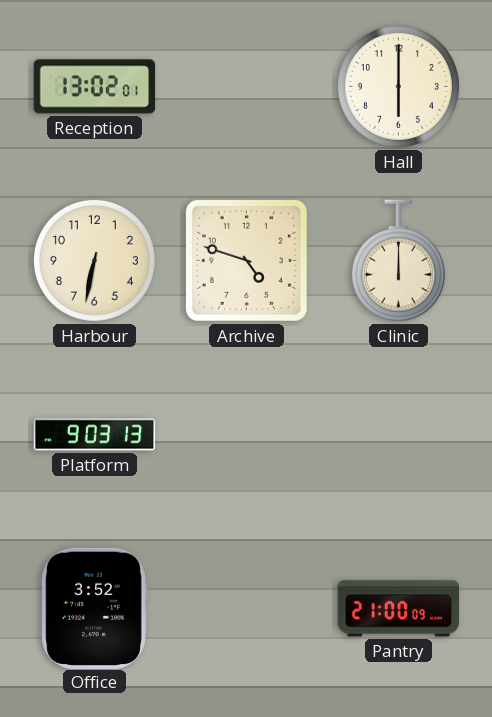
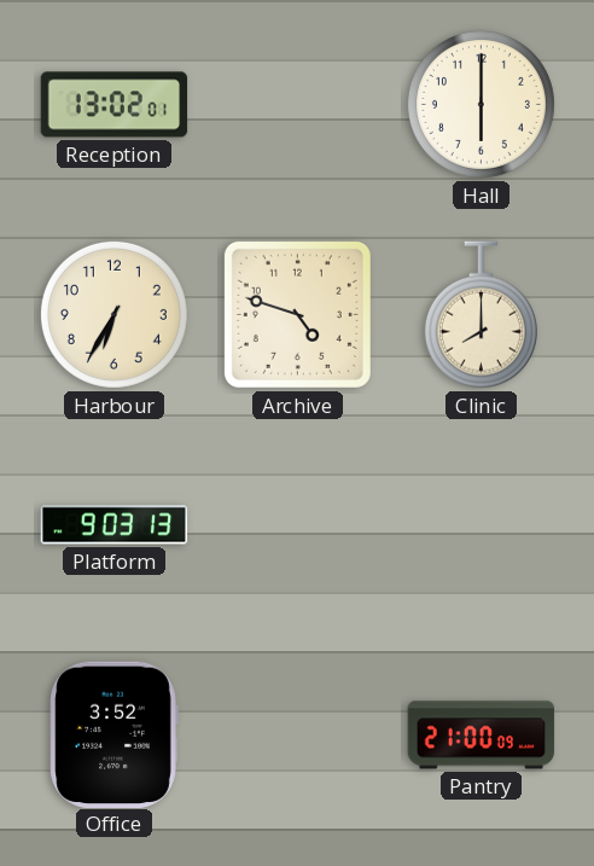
Harbour: 6:32 -> 6:35
Clinic: 12:00 -> 8:00
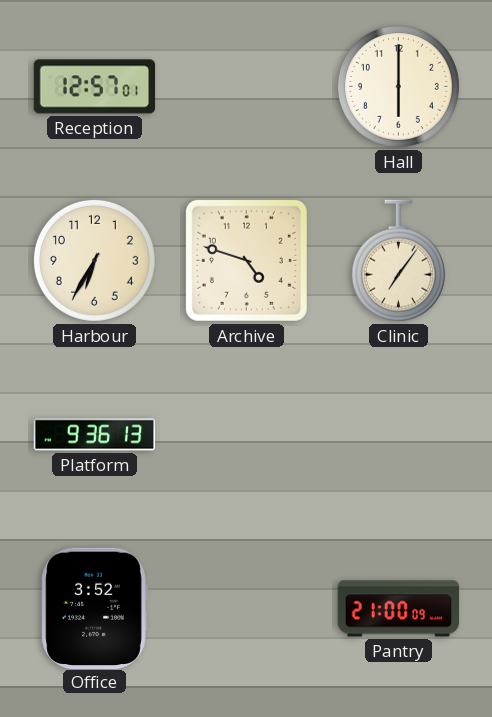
Reception: 13:02 -> 12:57
Clinic: 8:00 -> 7:06
Platform: 9:03 -> 9:36
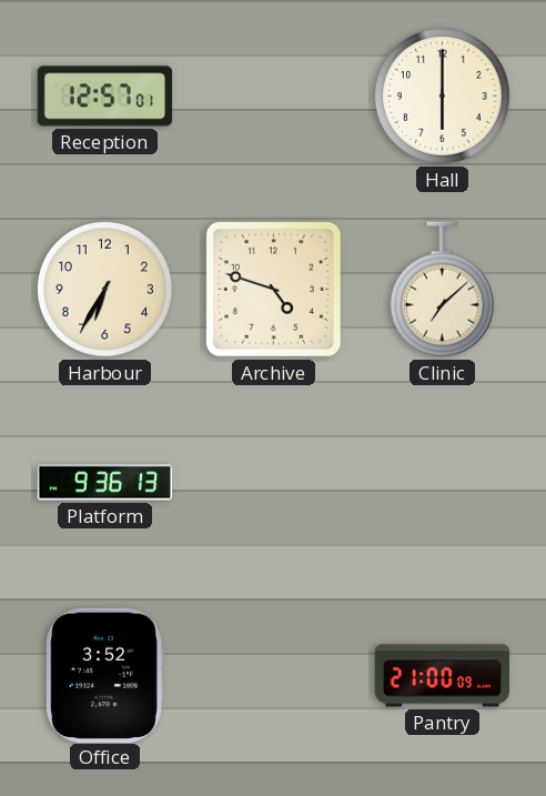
Clinic: 7:06 -> 7:08
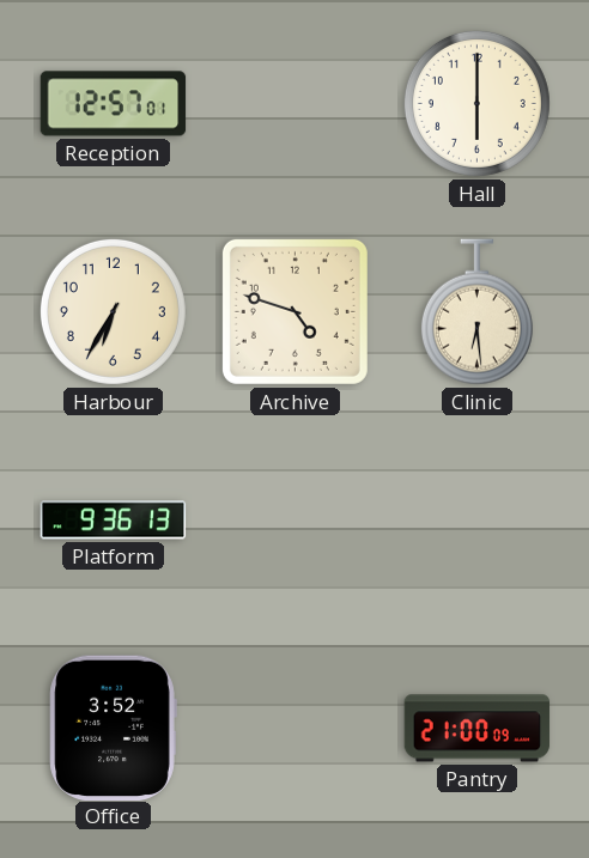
Clinic: 7:08 -> 6:29
